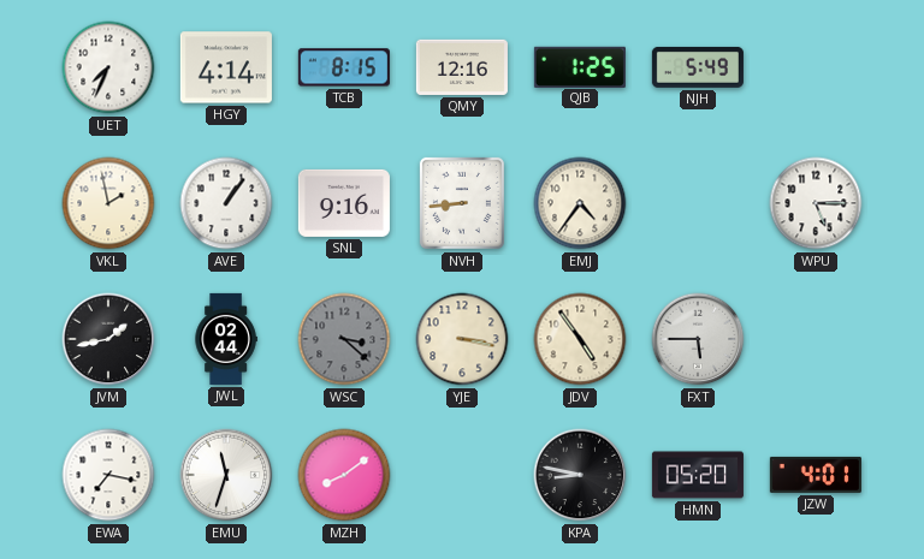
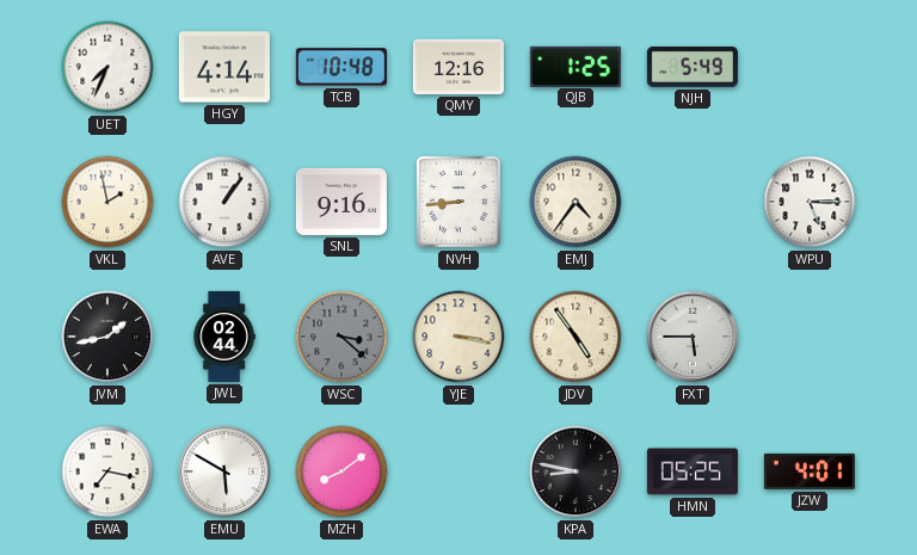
TCB: 8:15 -> 10:48
EMU: 11:33 -> 5:50
HMN: 05:20 -> 05:25
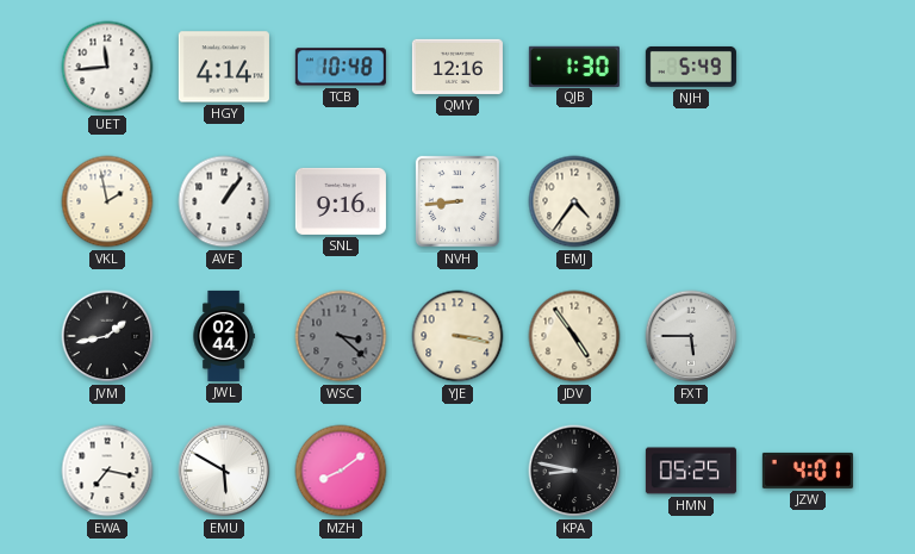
UET: 7:34 -> 11:44
QJB: 1:25 -> 1:30
WPU: 5:15 -> none
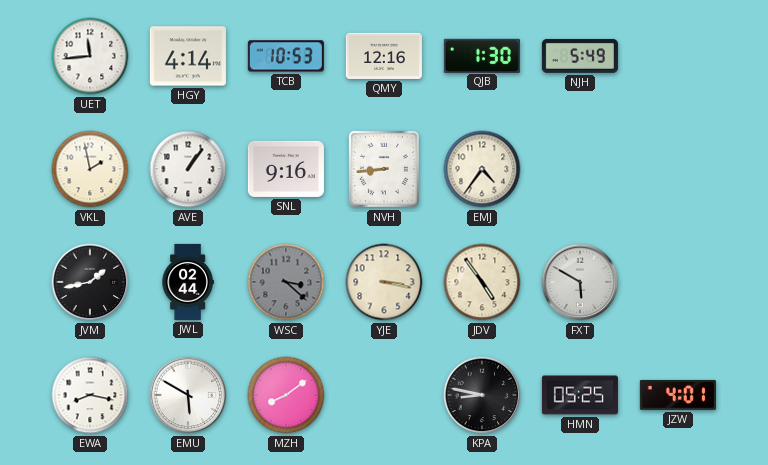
TCB: 10:48 -> 10:53
FXT: 5:45 -> 5:50
EWA: 7:17 -> 8:17
